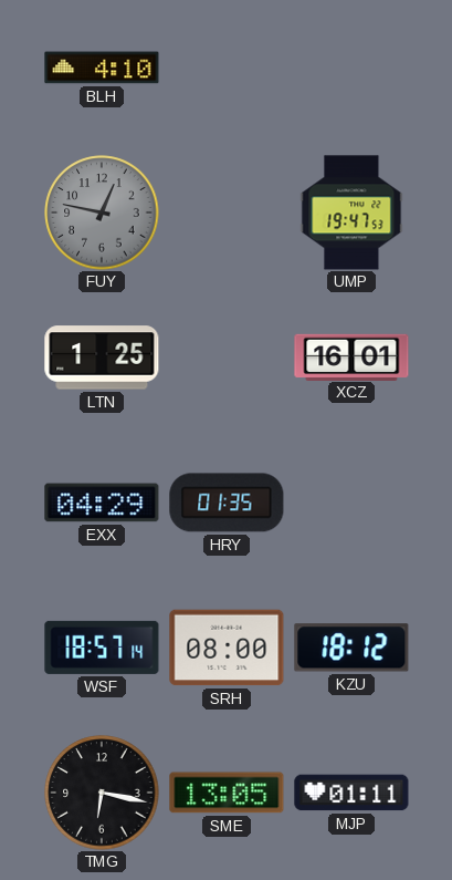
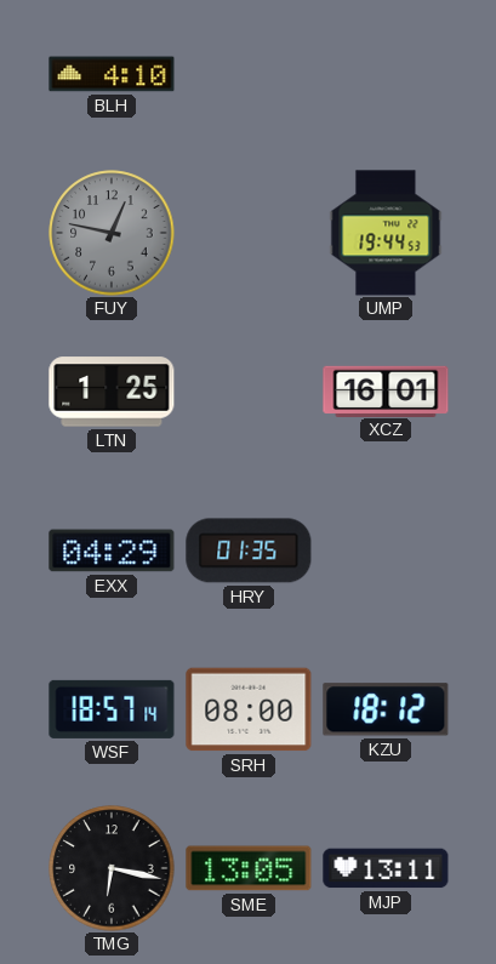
UMP: 19:47 -> 19:44
MJP: 01:11 -> 13:11
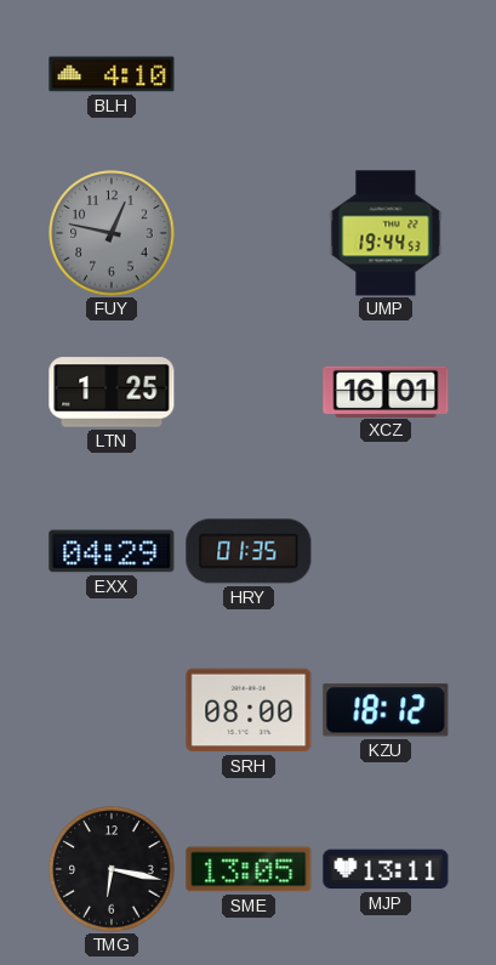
WSF: 18:57 -> none
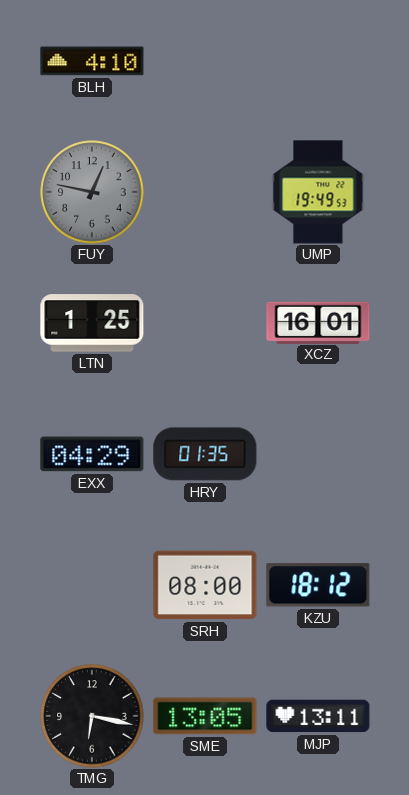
UMP: 19:44 -> 19:49
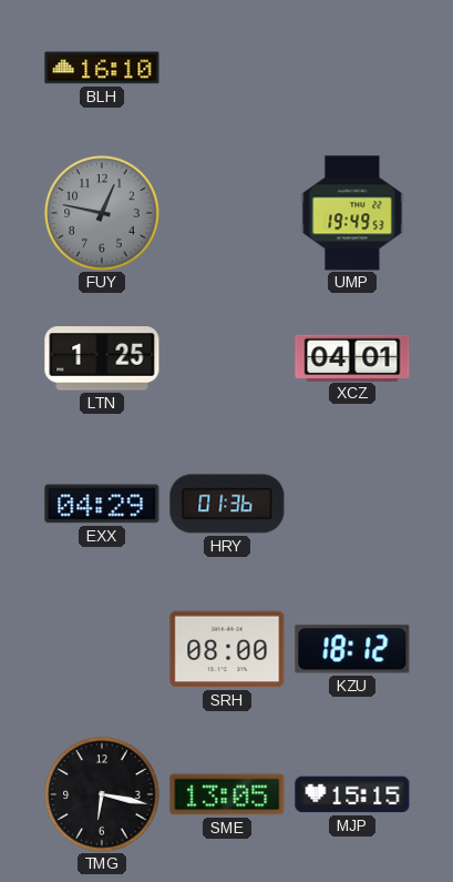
BLH: 4:10 -> 16:10
XCZ: 16:01 -> 04:01
HRY: 01:35 -> 01:36
MJP: 13:11 -> 15:15
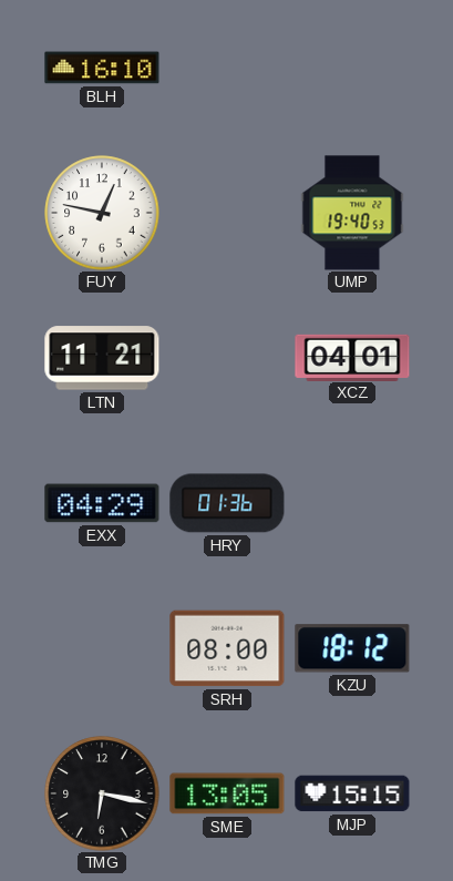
FUY dial: grey -> white
UMP: 19:49 -> 19:40
LTN: 1:25 -> 11:21
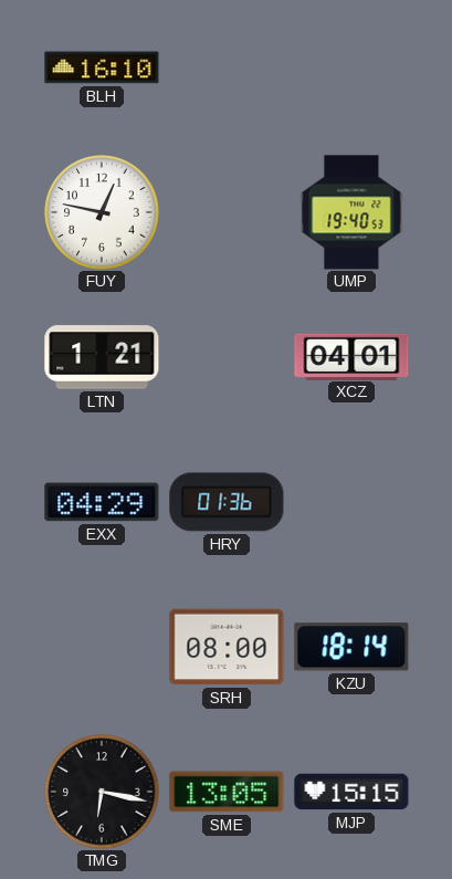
LTN: 11:21 -> 1:21
KZU: 18:12 -> 18:14
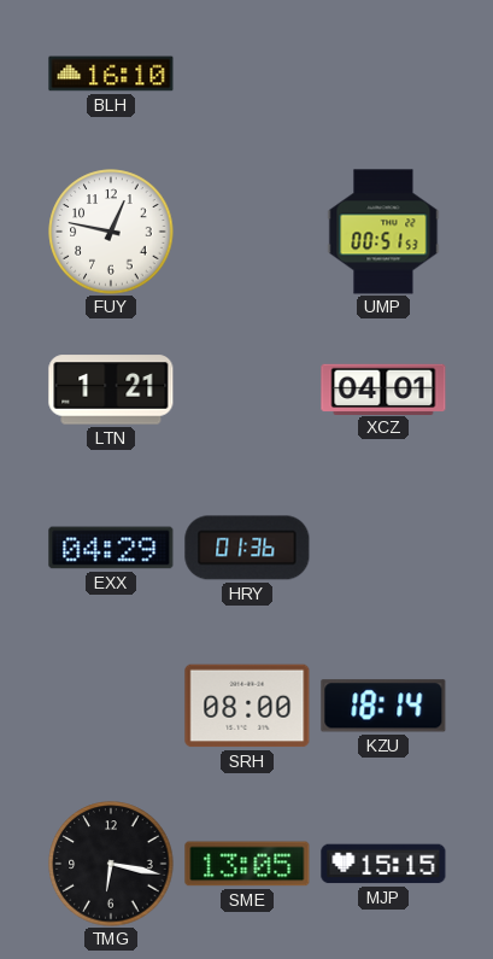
UMP: 19:40 -> 00:51
